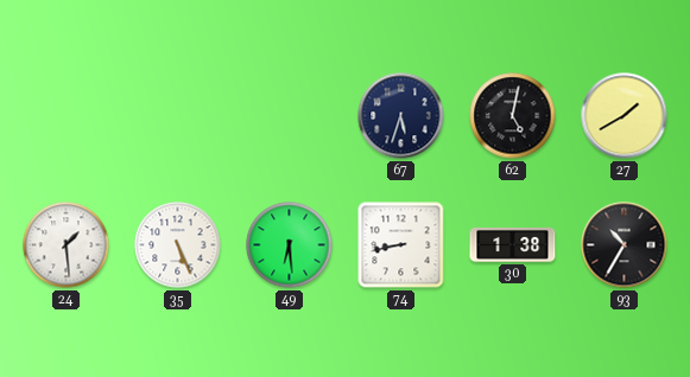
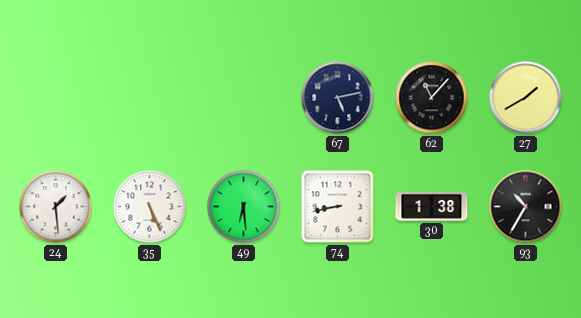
67: 5:33 -> 5:13
62: 5:02 -> 11:07
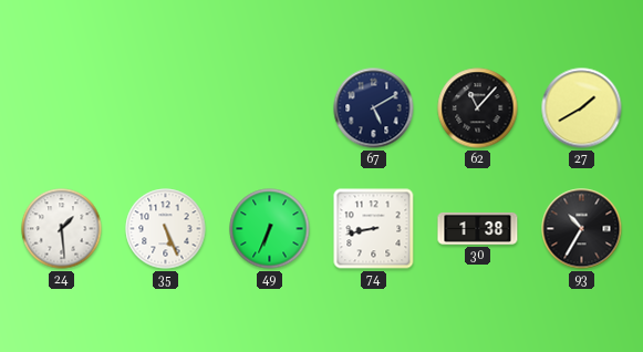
67: 5:13 -> 5:10
49: 6:29 -> 6:34
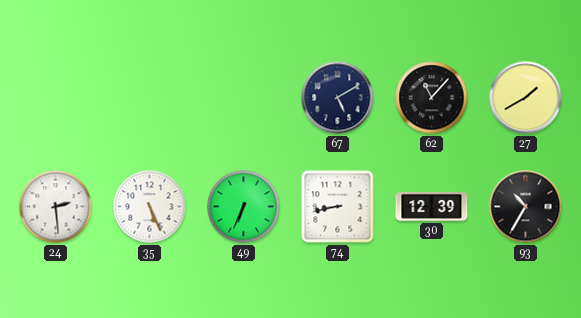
24: 1:29 -> 2:29
30: 1:38 -> 12:39
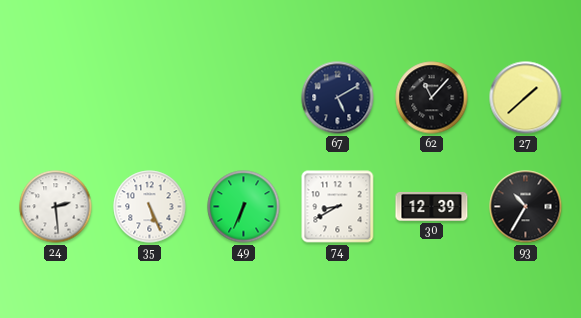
27: 1:40 -> 1:38
74: 8:43 -> 8:40
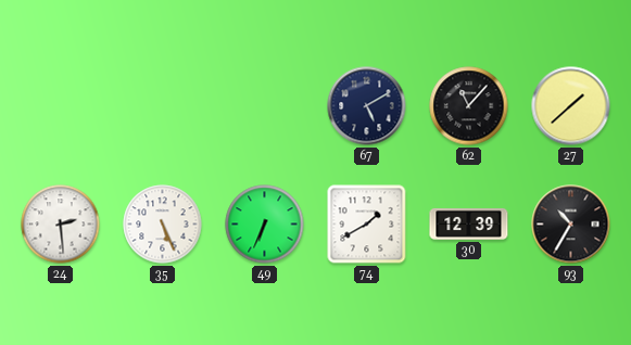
74: 8:40 -> 1:40
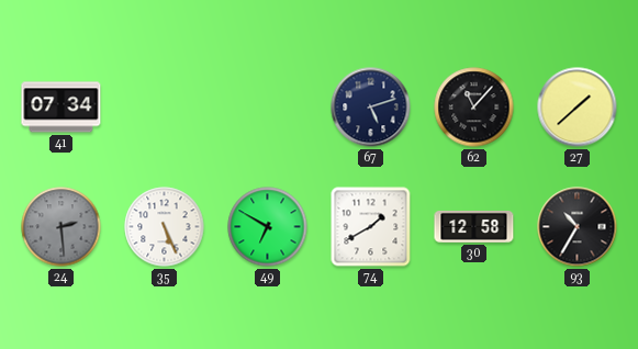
41: none -> 07:34
67: 5:10 -> 5:12
24 dial: white -> grey
49: 6:34 -> 6:50
30: 12:39 -> 12:58
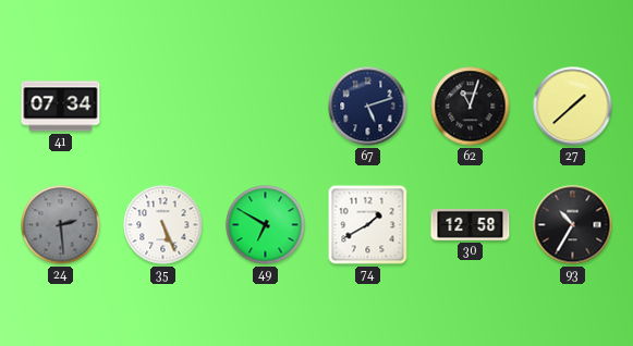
62: 11:07 -> 11:03
